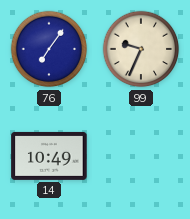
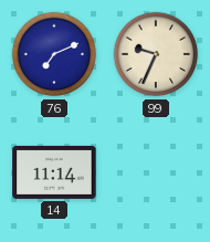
76: 7:06 -> 7:11
14: 10:49 -> 11:14
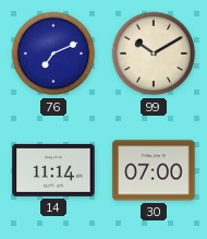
99: 9:34 -> 10:10
30: none -> 07:00
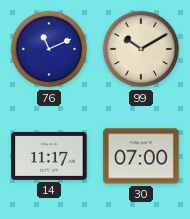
76: 7:11 -> 11:11
14: 11:14 -> 11:17
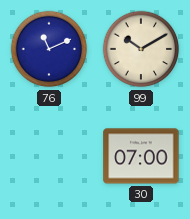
14: 11:17 -> none
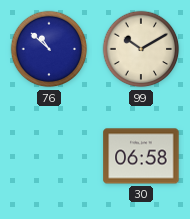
76: 11:11 -> 10:52
30: 07:00 -> 06:58
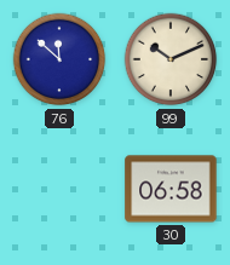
76: 10:52 -> 11:52
99: 10:10 -> 10:11
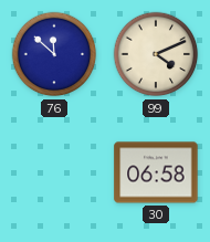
99: 10:11 -> 4:11
